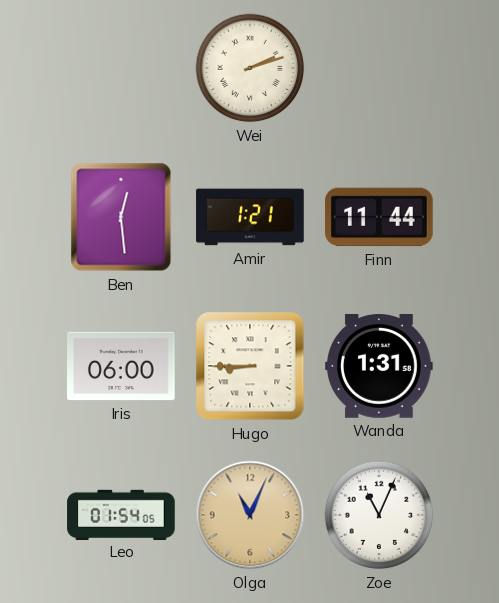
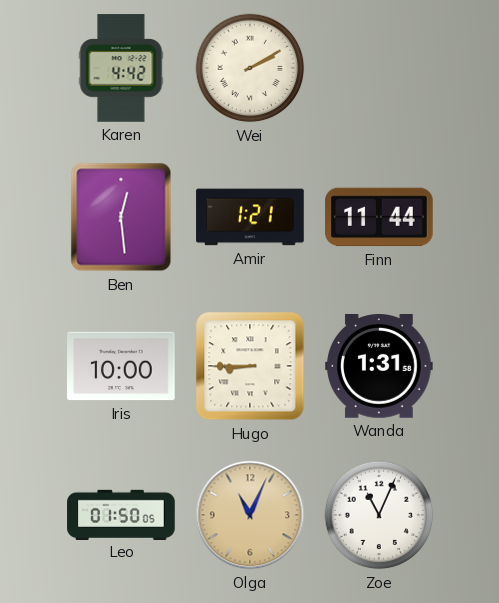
Karen: none -> 4:42
Wei: 2:12 -> 2:10
Iris: 06:00 -> 10:00
Leo: 01:54 -> 01:50
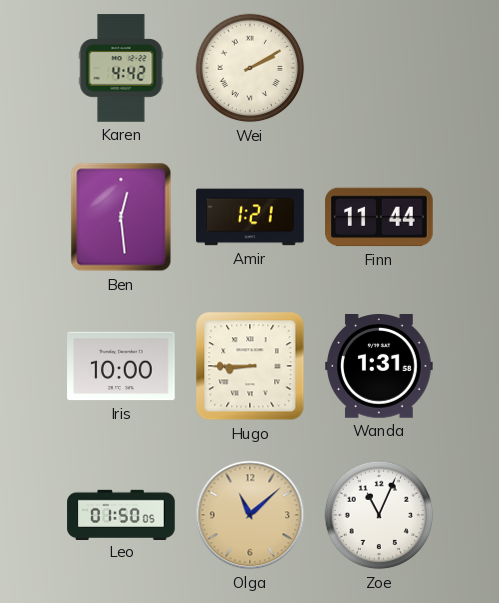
Olga: 11:04 -> 11:08
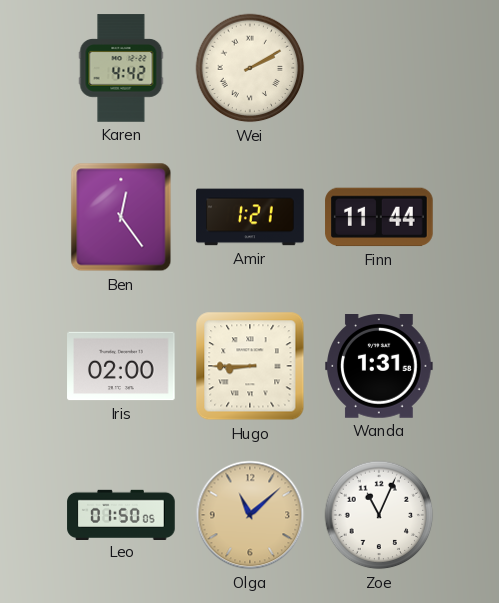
Ben: 12:29 -> 12:24
Iris: 10:00 -> 02:00
